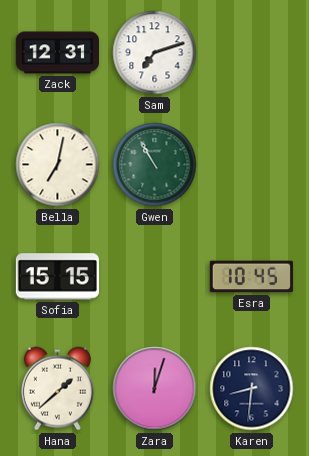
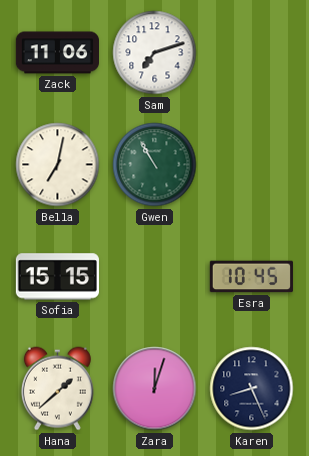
Zack: 12:31 -> 11:06
Karen: 8:31 -> 8:26
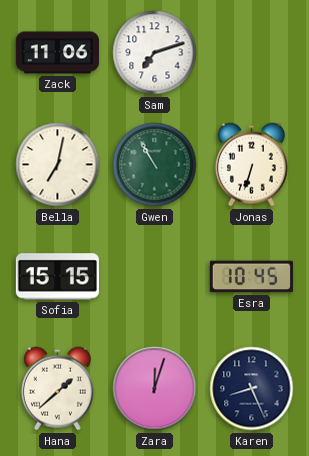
Jonas: none -> 6:33
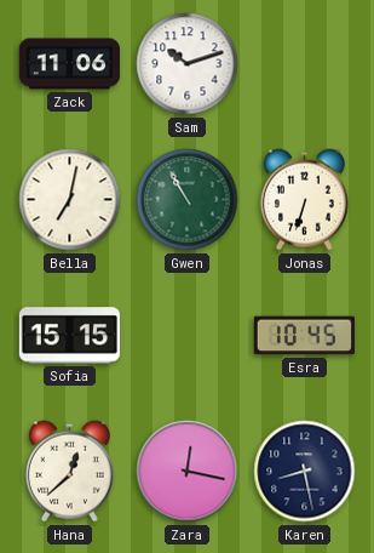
Sam: 7:12 -> 10:12
Hana: 1:38 -> 12:38
Zara: 12:03 -> 12:17
Karen: 8:26 -> 8:28
